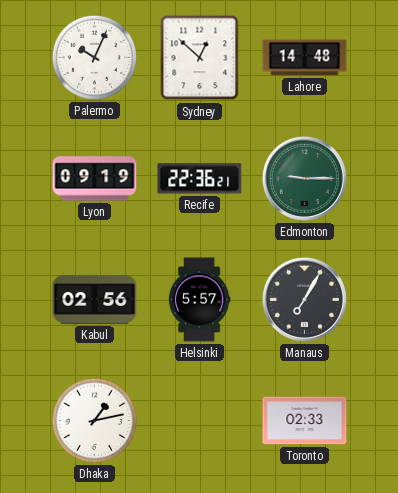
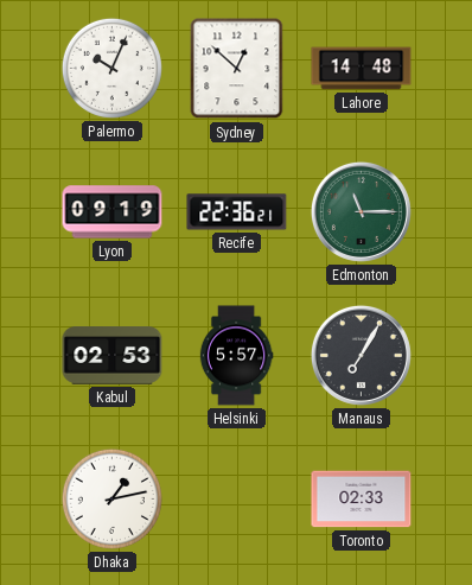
Edmonton: 9:15 -> 11:15
Kabul: 02:56 -> 02:53
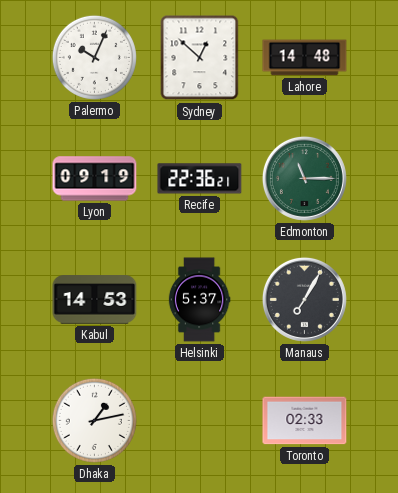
Kabul: 02:53 -> 14:53
Helsinki: 5:57 -> 5:37
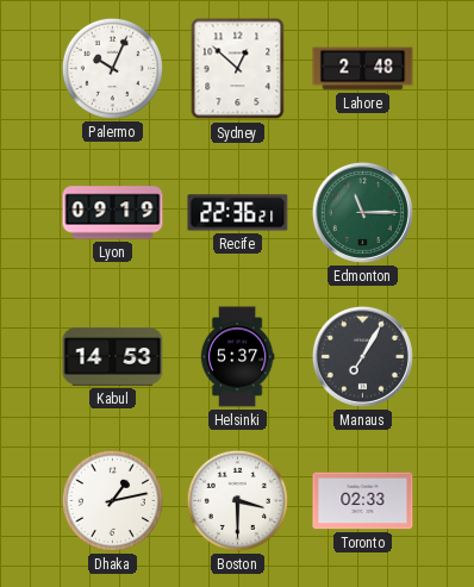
Lahore: 14:48 -> 2:48
Boston: none -> 3:30
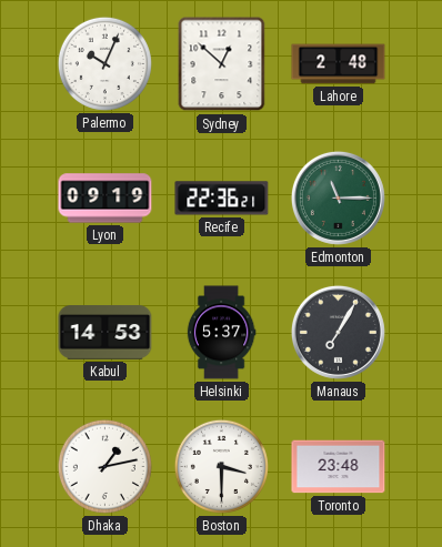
Toronto: 02:33 -> 23:48
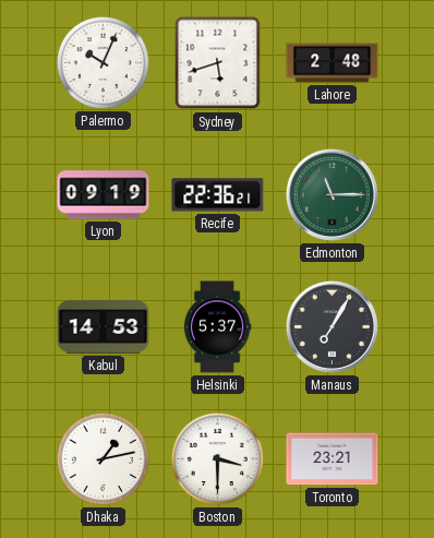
Sydney: 12:52 -> 5:42
Toronto: 23:48 -> 23:21
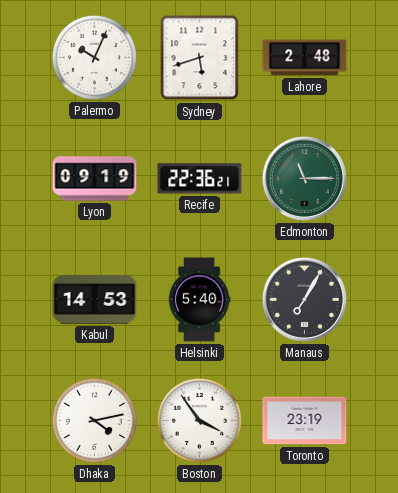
Helsinki: 5:37 -> 5:40
Dhaka: 1:13 -> 4:13
Boston: 3:30 -> 3:54
Toronto: 23:21 -> 23:19
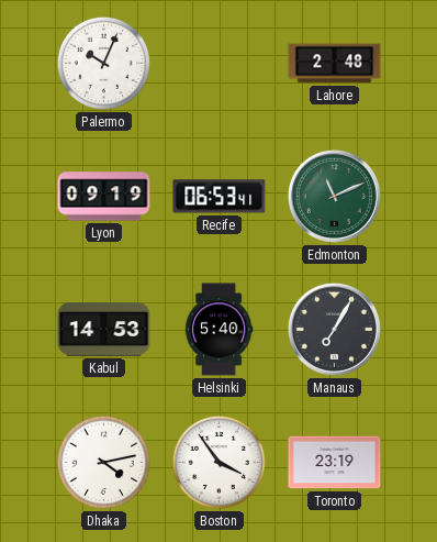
Sydney: 5:42 -> none
Recife: 22:36 -> 06:53
Edmonton: 11:15 -> 11:11
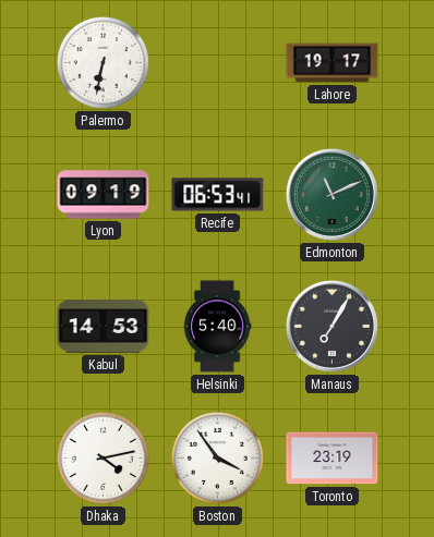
Palermo: 10:04 -> 6:32
Lahore: 2:48 -> 19:17
